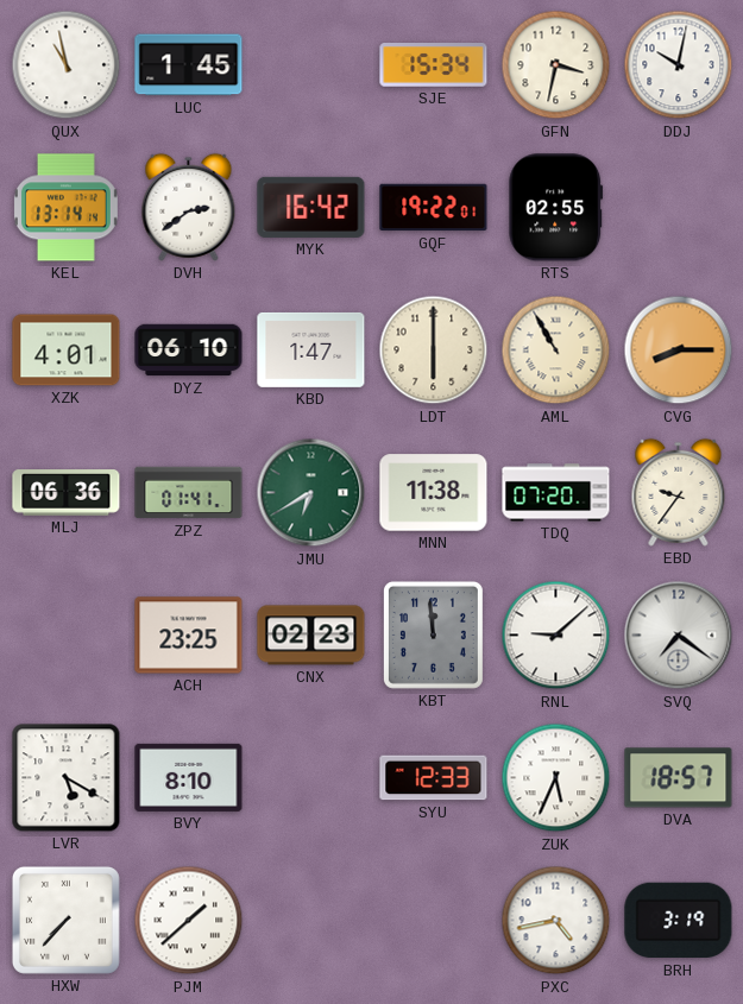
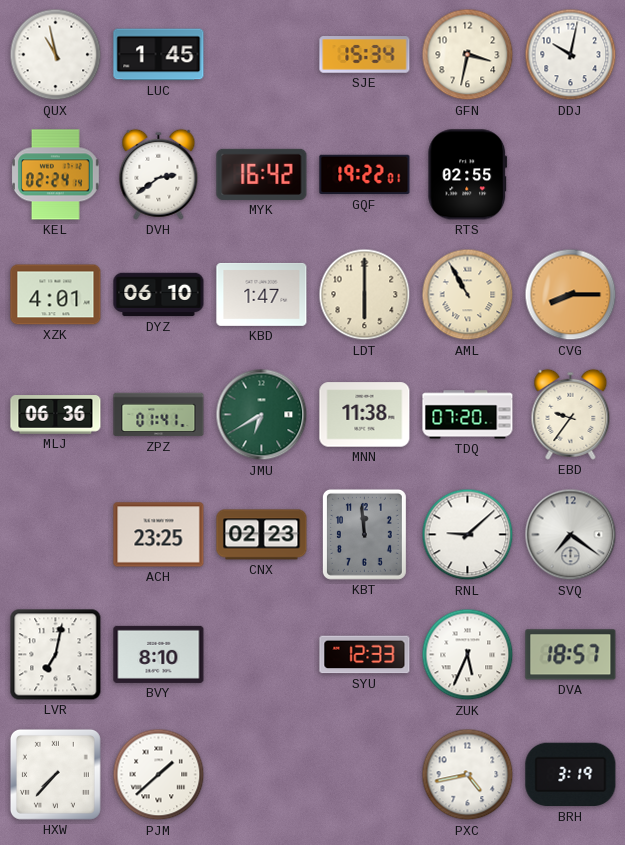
KEL: 13:14 -> 02:24
LVR: 5:20 -> 7:02
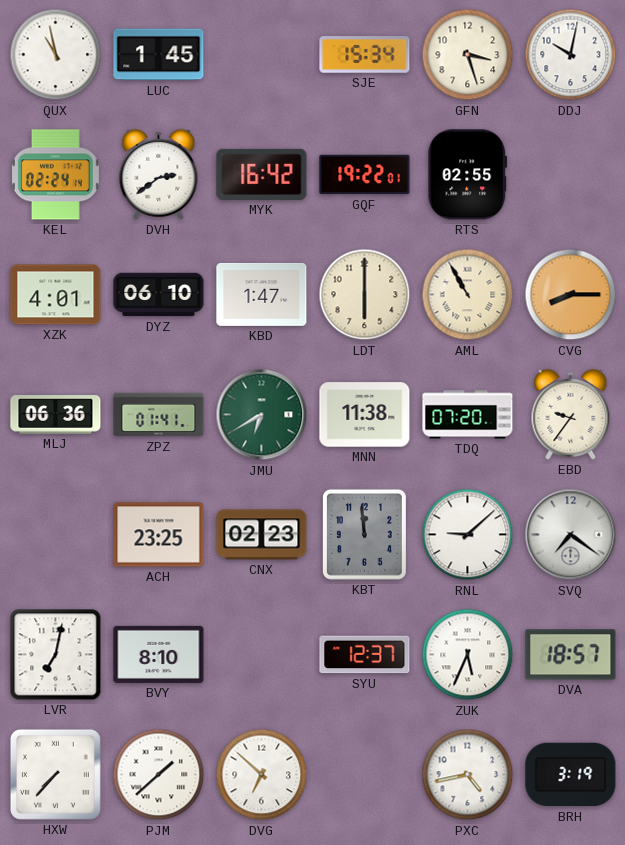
GFN: 3:32 -> 3:27
SYU: 12:33 -> 12:37
DVG: none -> 6:52
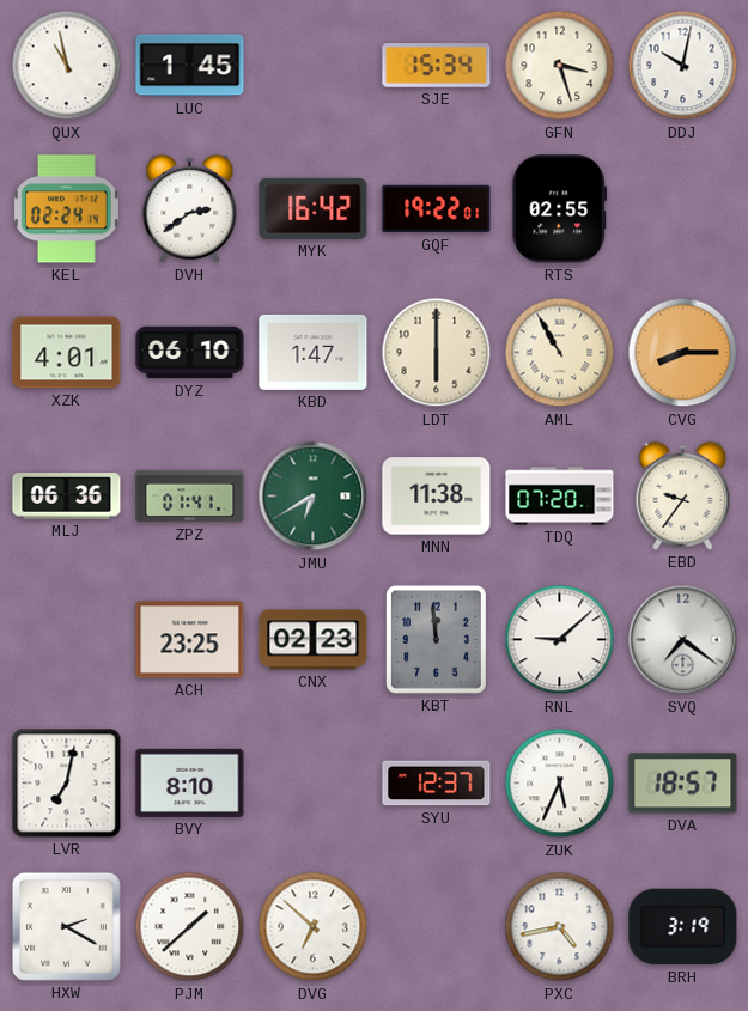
HXW: 7:37 -> 2:20
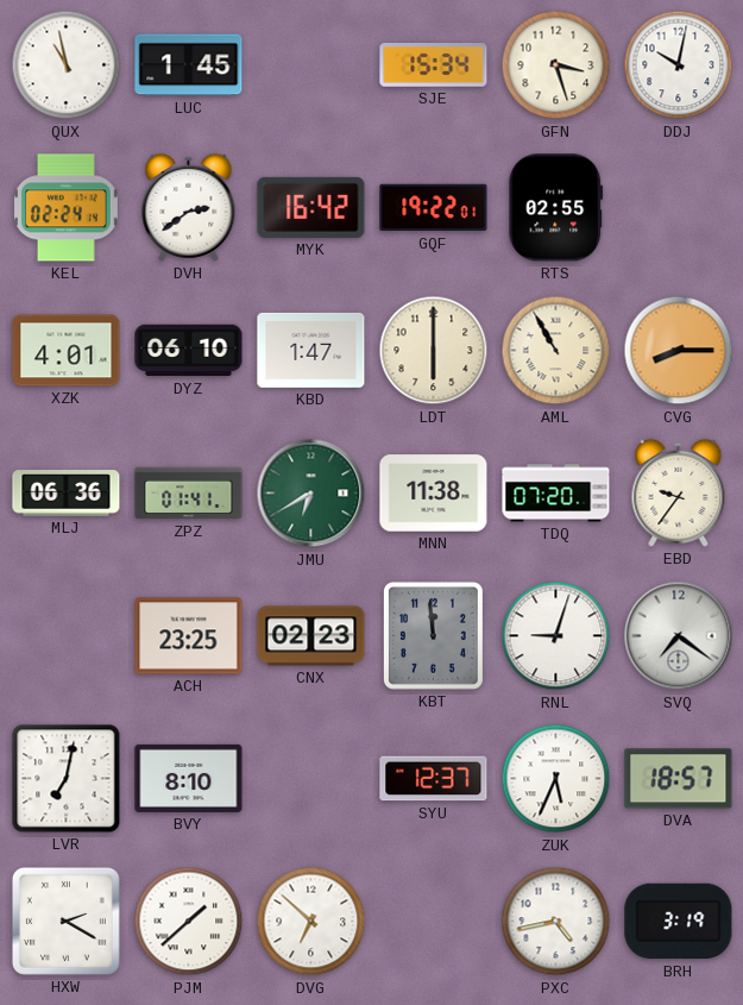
RNL: 9:08 -> 9:03
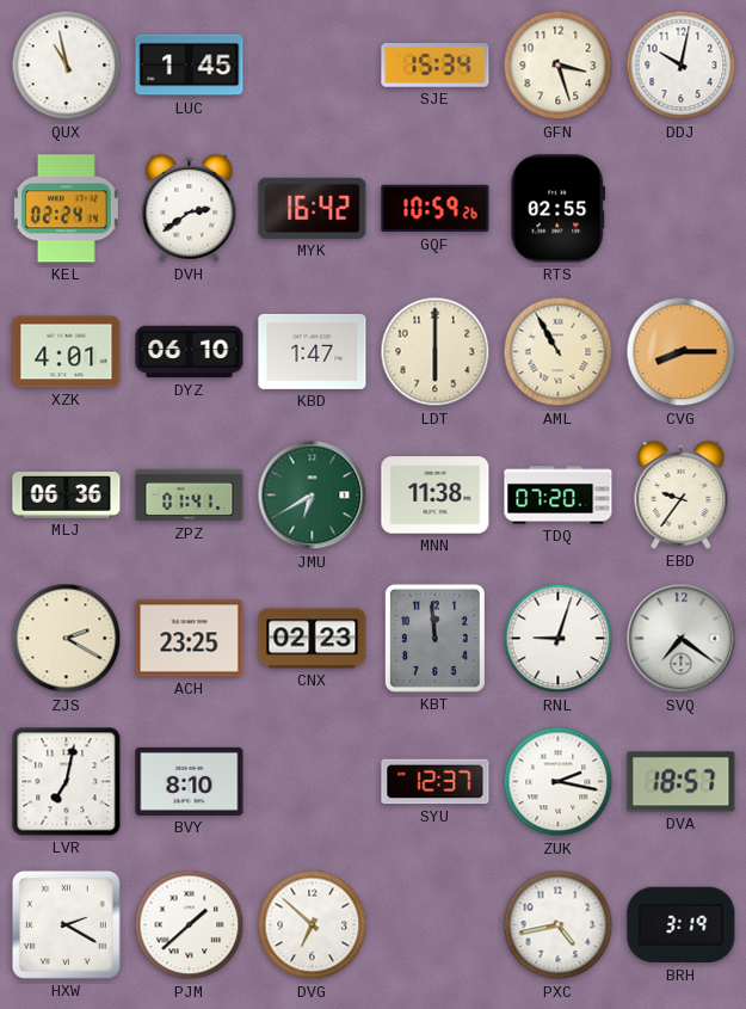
GQF: 19:22 -> 10:59
ZJS: none -> 2:20
ZUK: 5:34 -> 2:17
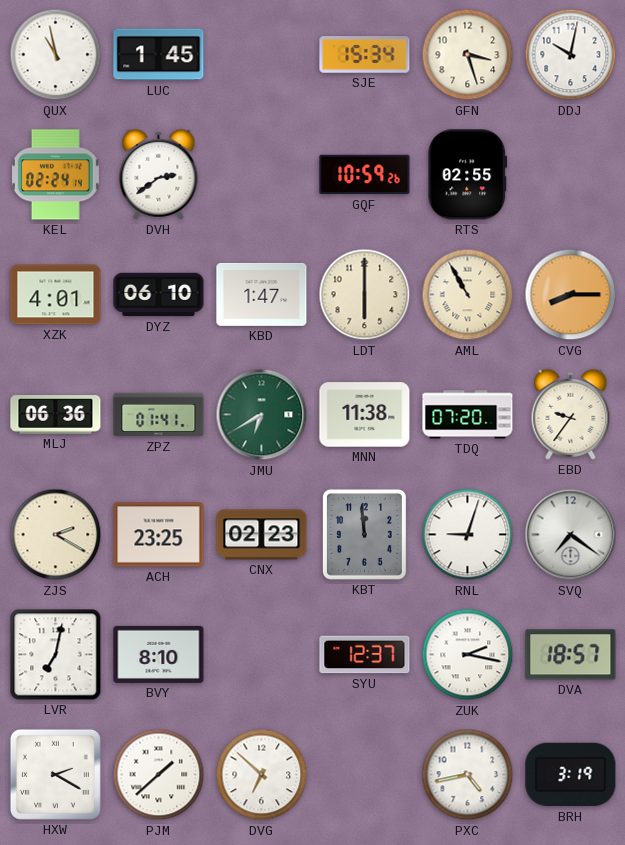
MYK: 16:42 -> none
